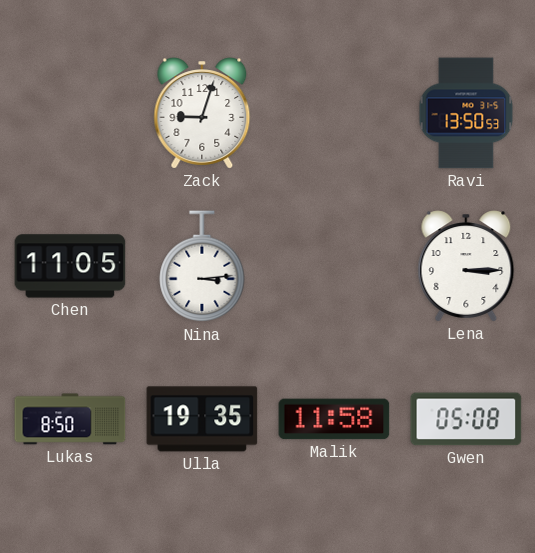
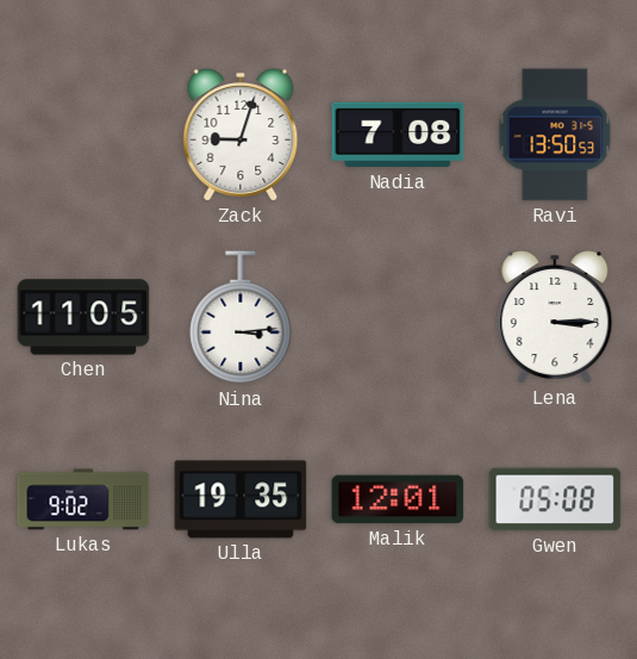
Nadia: none -> 7:08
Lukas: 8:50 -> 9:02
Malik: 11:58 -> 12:01
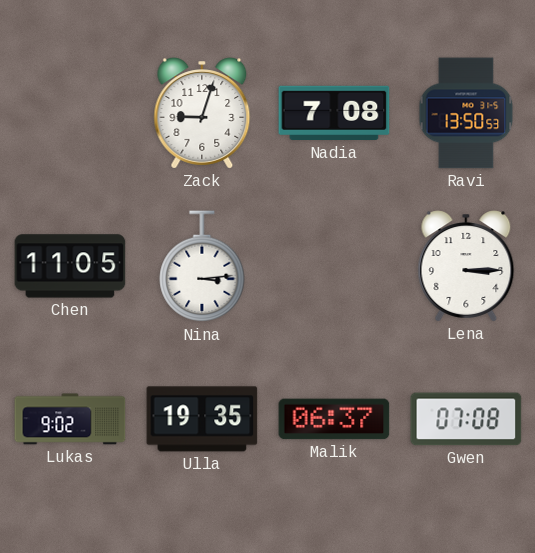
Malik: 12:01 -> 06:37
Gwen: 05:08 -> 07:08
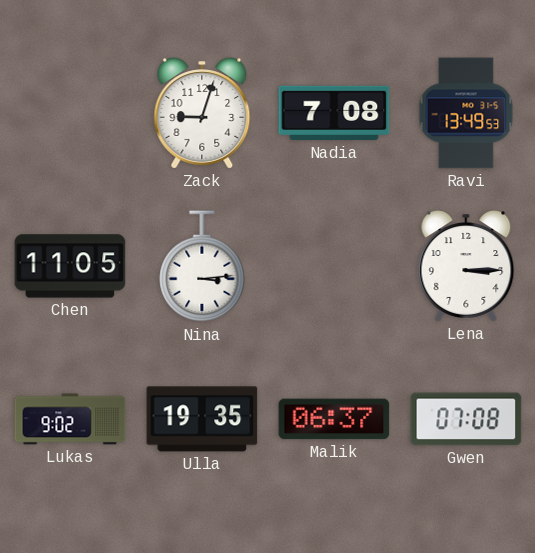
Ravi: 13:50 -> 13:49
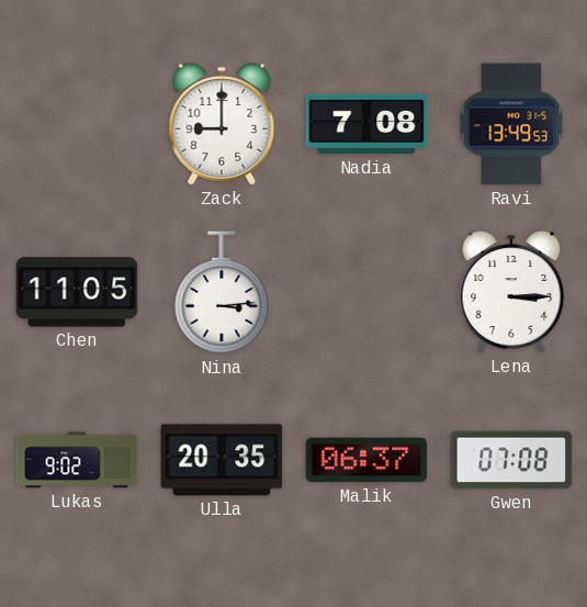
Zack: 9:03 -> 9:00
Ulla: 19:35 -> 20:35
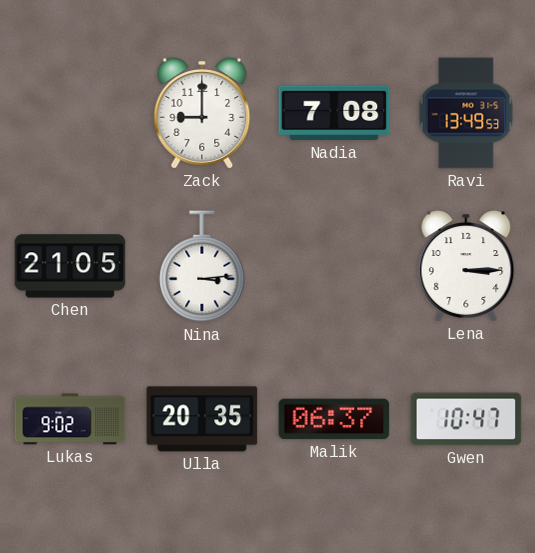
Chen: 11:05 -> 21:05
Gwen: 07:08 -> 10:47
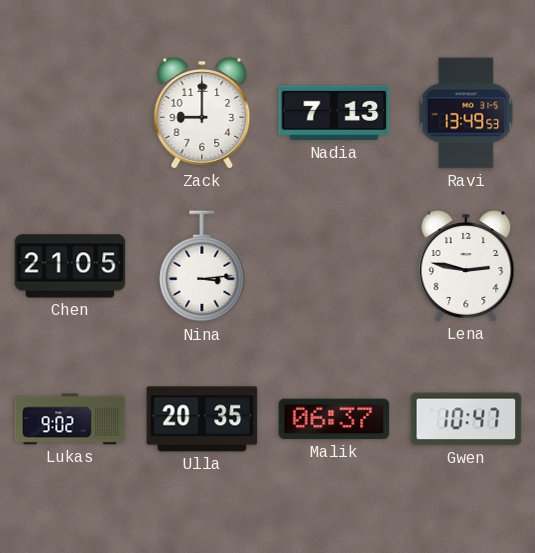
Nadia: 7:08 -> 7:13
Lena: 3:15 -> 2:47
